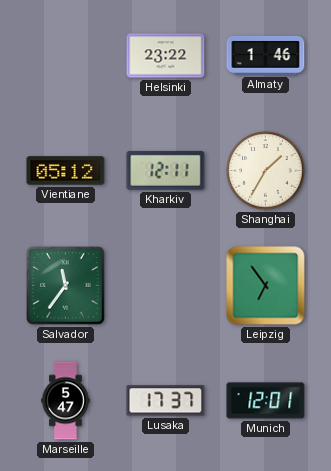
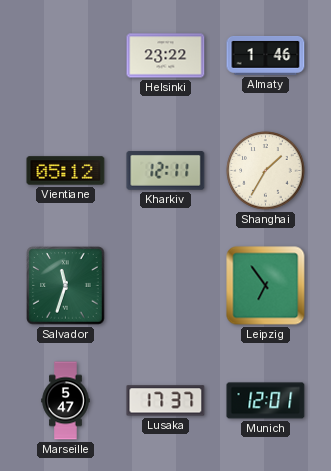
Salvador: 11:36 -> 11:33
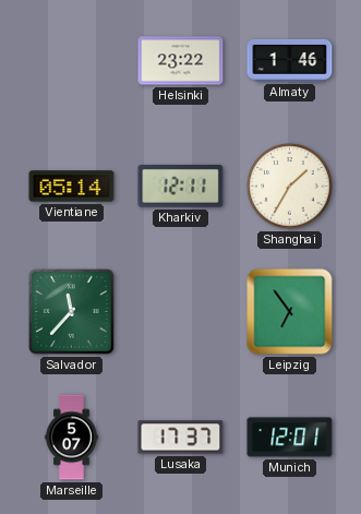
Vientiane: 05:12 -> 05:14
Salvador: 11:33 -> 11:37
Marseille: 5:47 -> 5:07
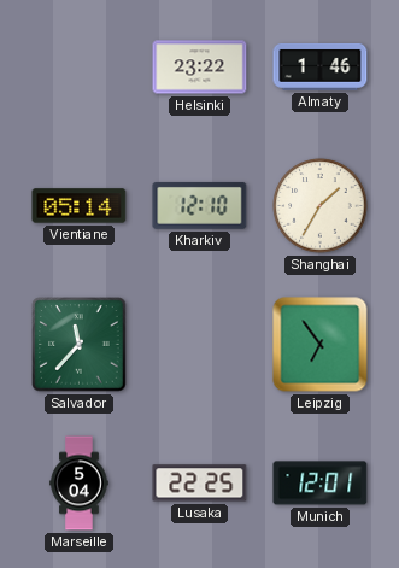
Kharkiv: 12:11 -> 12:10
Marseille: 5:07 -> 5:04
Lusaka: 17:37 -> 22:25
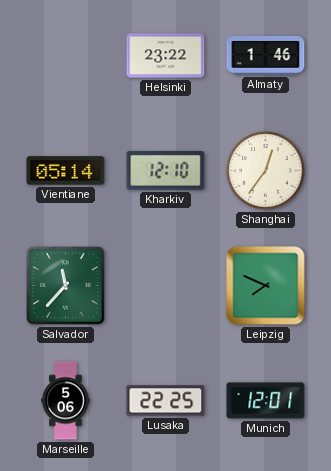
Shanghai: 1:35 -> 12:36
Leipzig: 6:54 -> 7:49
Marseille: 5:04 -> 5:06
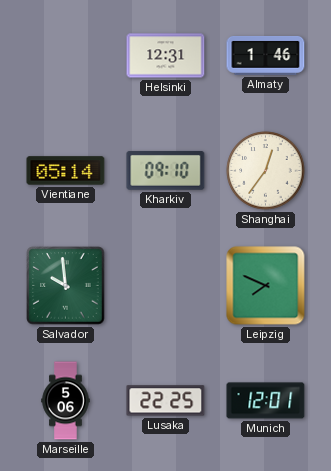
Helsinki: 23:22 -> 12:31
Kharkiv: 12:10 -> 09:10
Salvador: 11:37 -> 9:59
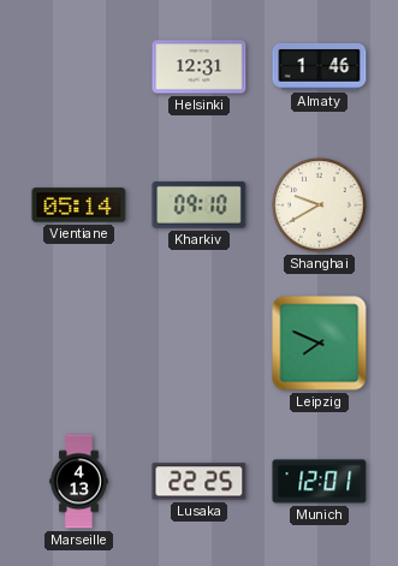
Shanghai: 12:36 -> 9:40
Salvador: 9:59 -> none
Marseille: 5:06 -> 4:13
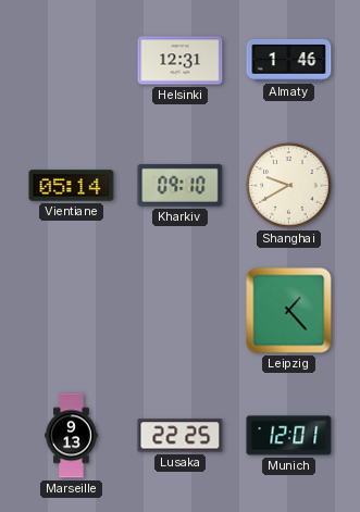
Leipzig: 7:49 -> 1:23
Marseille: 4:13 -> 9:13
